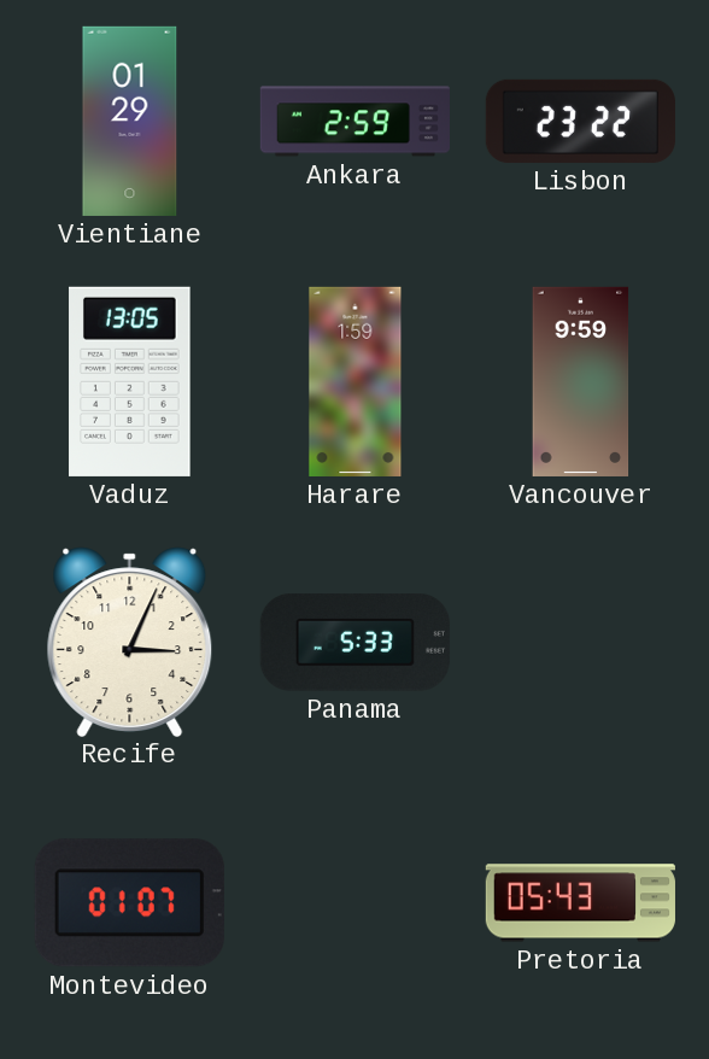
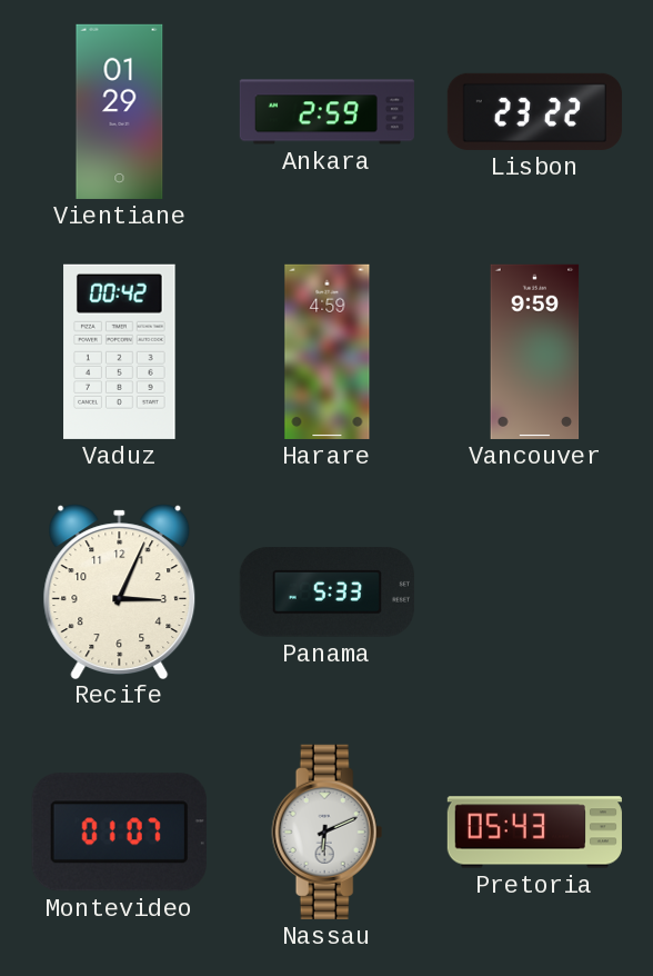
Vaduz: 13:05 -> 00:42
Harare: 1:59 -> 4:59
Nassau: none -> 6:11
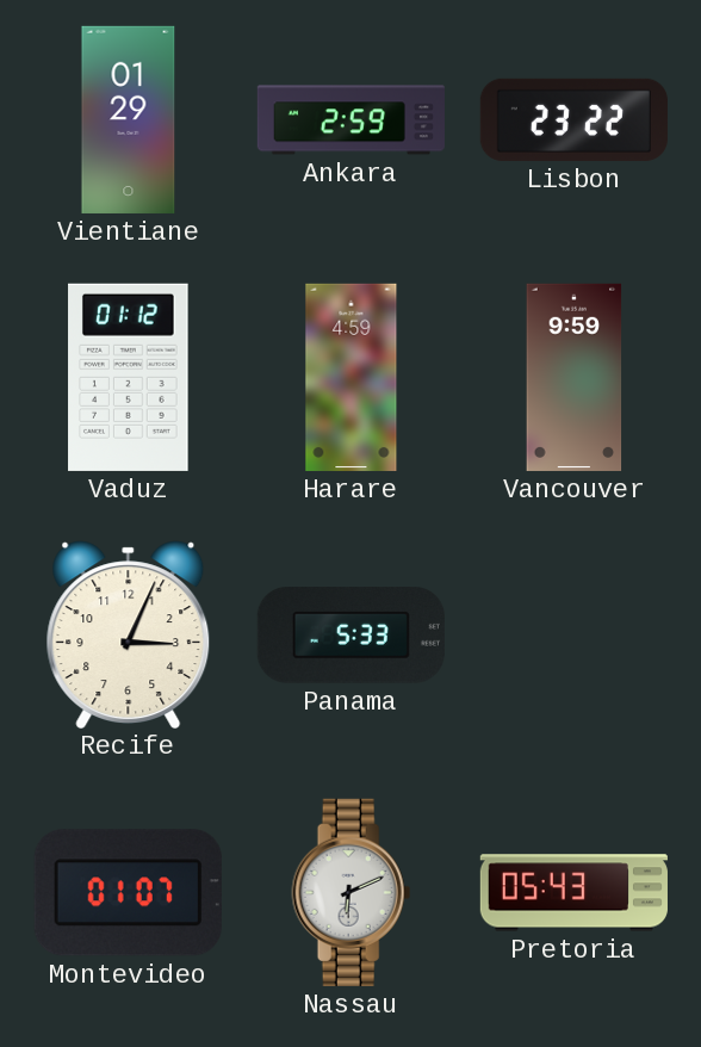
Vaduz: 00:42 -> 01:12
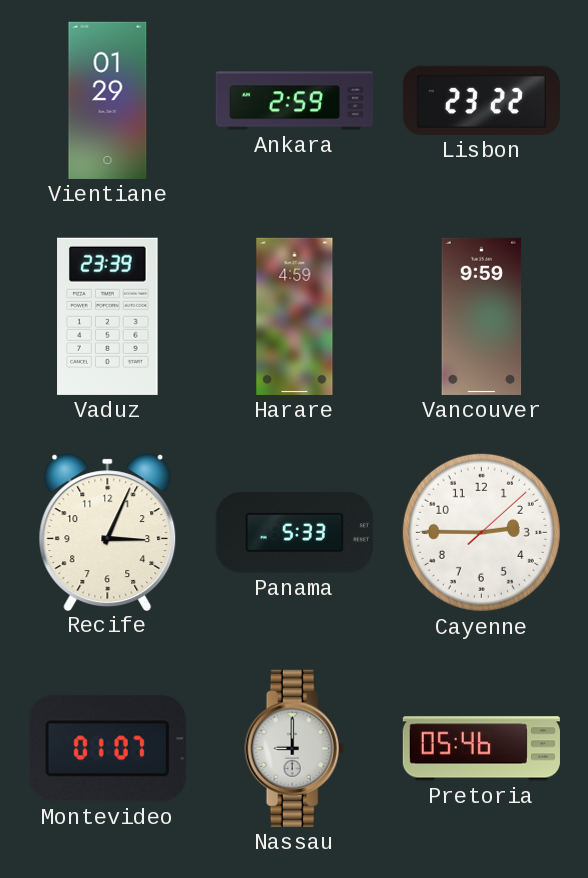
Vaduz: 01:12 -> 23:39
Cayenne: none -> 2:45
Nassau: 6:11 -> 9:00
Pretoria: 05:43 -> 05:46
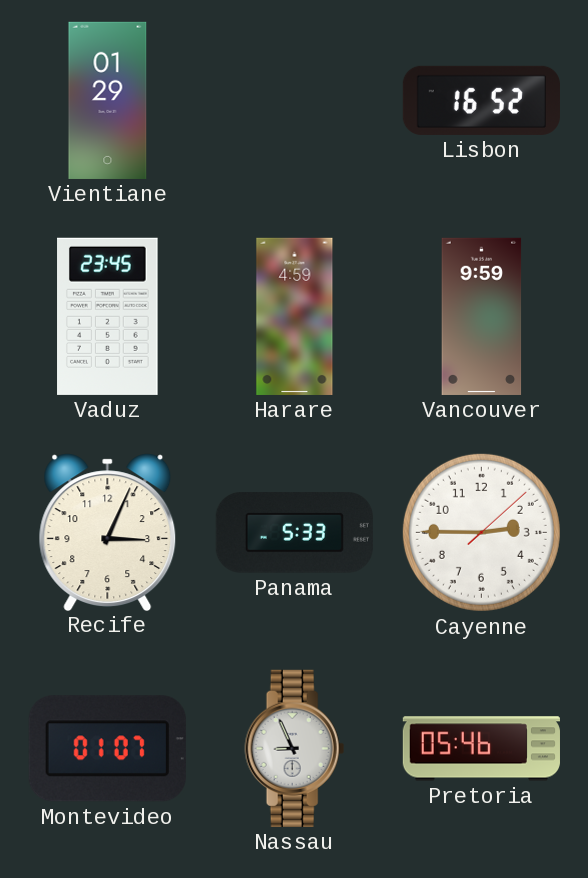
Ankara: 2:59 -> none
Lisbon: 23:22 -> 16:52
Vaduz: 23:39 -> 23:45
Nassau: 9:00 -> 8:56
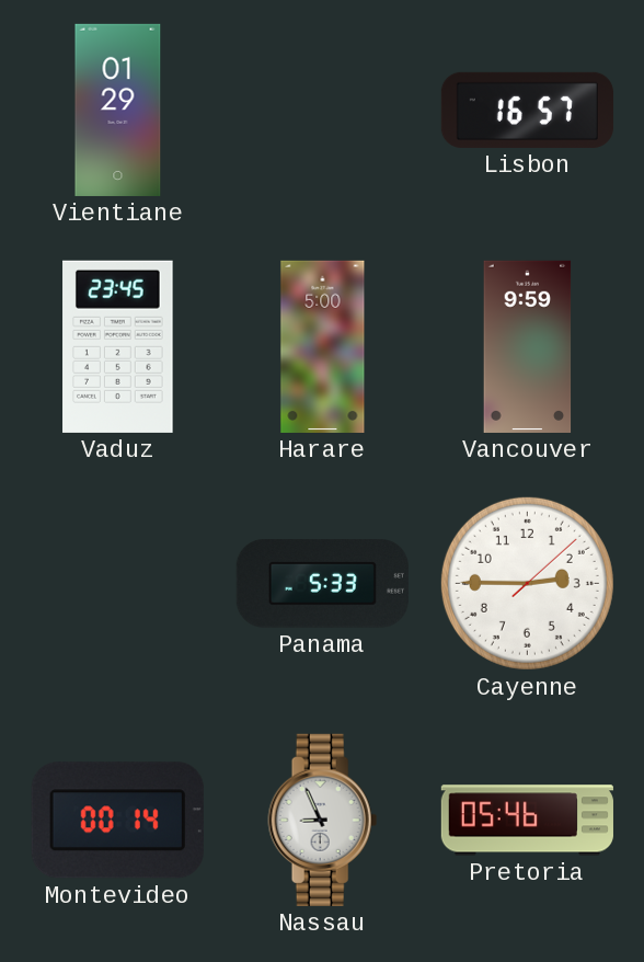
Lisbon: 16:52 -> 16:57
Harare: 4:59 -> 5:00
Recife: 3:04 -> none
Montevideo: 01:07 -> 00:14
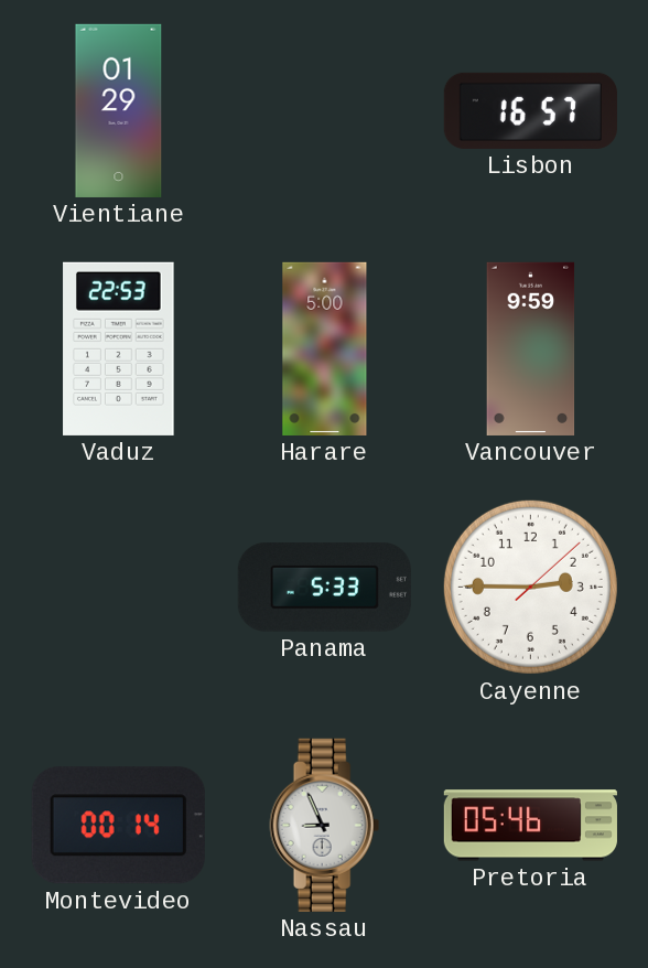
Vaduz: 23:45 -> 22:53
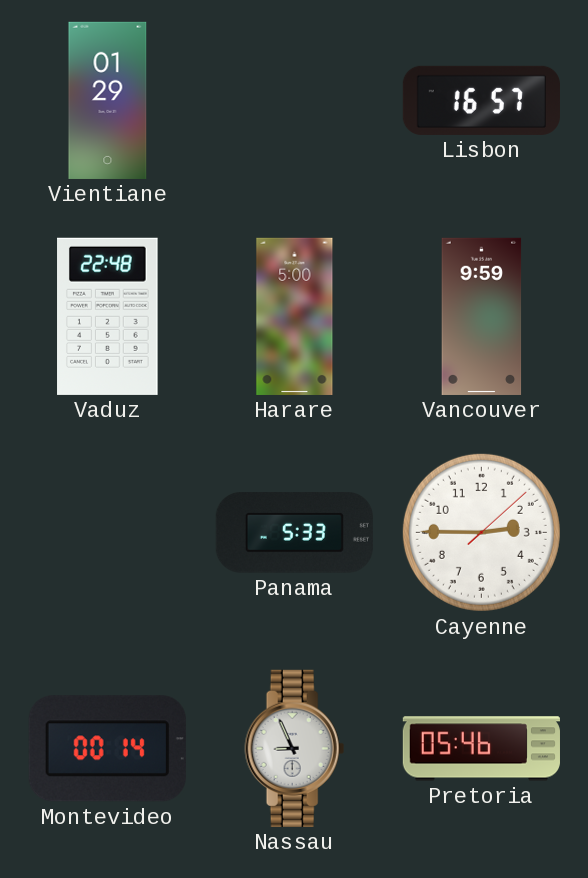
Vaduz: 22:53 -> 22:48
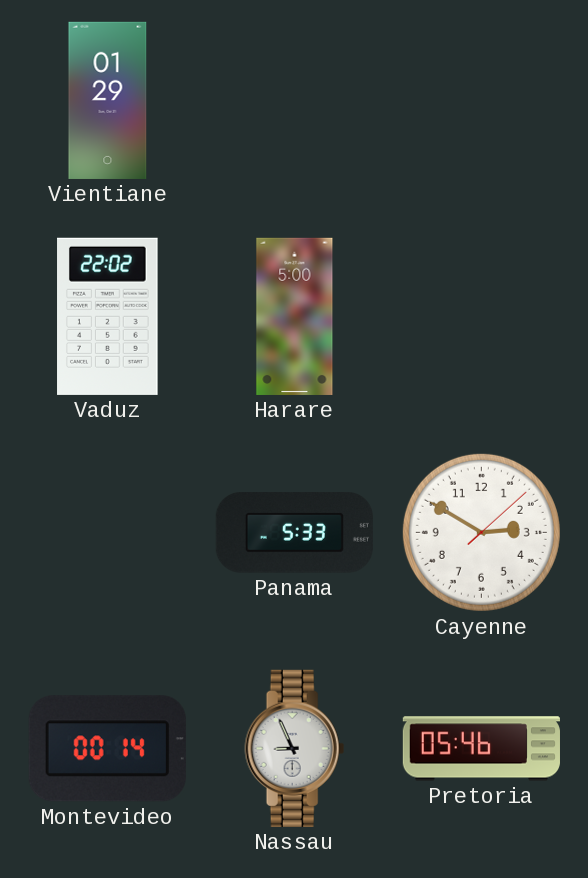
Lisbon: 16:57 -> none
Vaduz: 22:48 -> 22:02
Vancouver: 9:59 -> none
Cayenne: 2:45 -> 2:50
